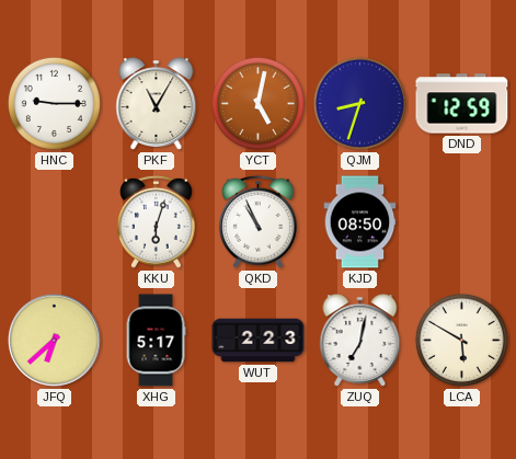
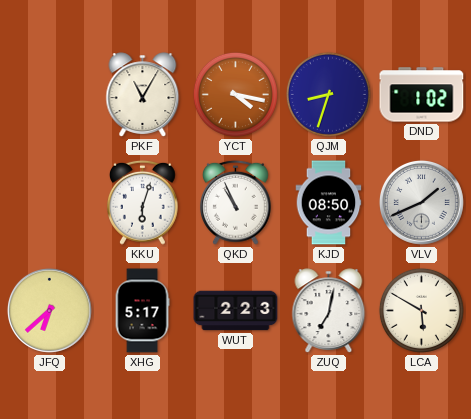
HNC: 9:15 -> none
YCT: 5:02 -> 4:17
DND: 12:59 -> 1:02
VLV: none -> 1:41
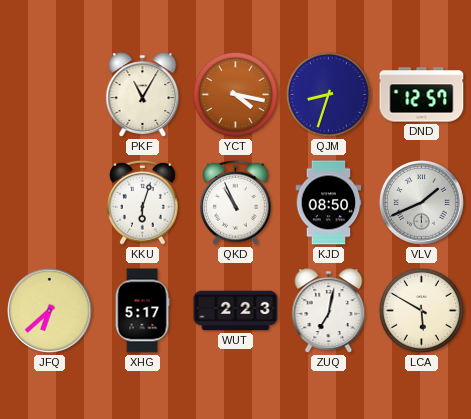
DND: 1:02 -> 12:57
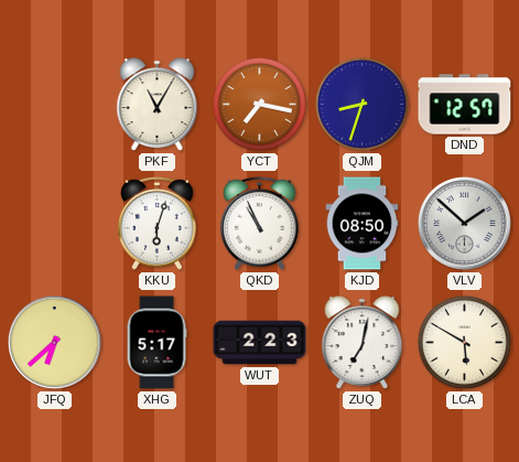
YCT: 4:17 -> 7:17
VLV: 1:41 -> 1:52
